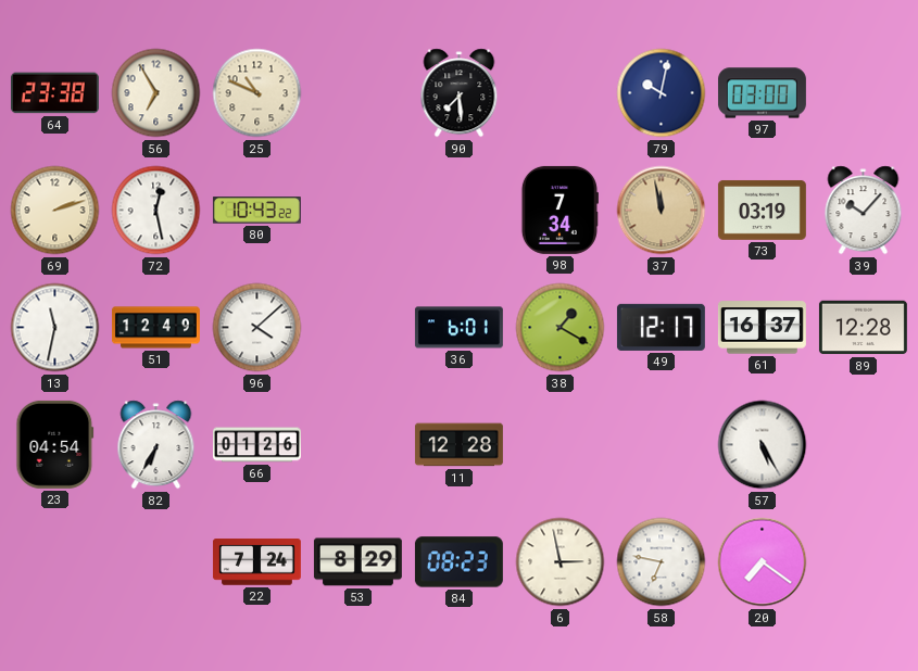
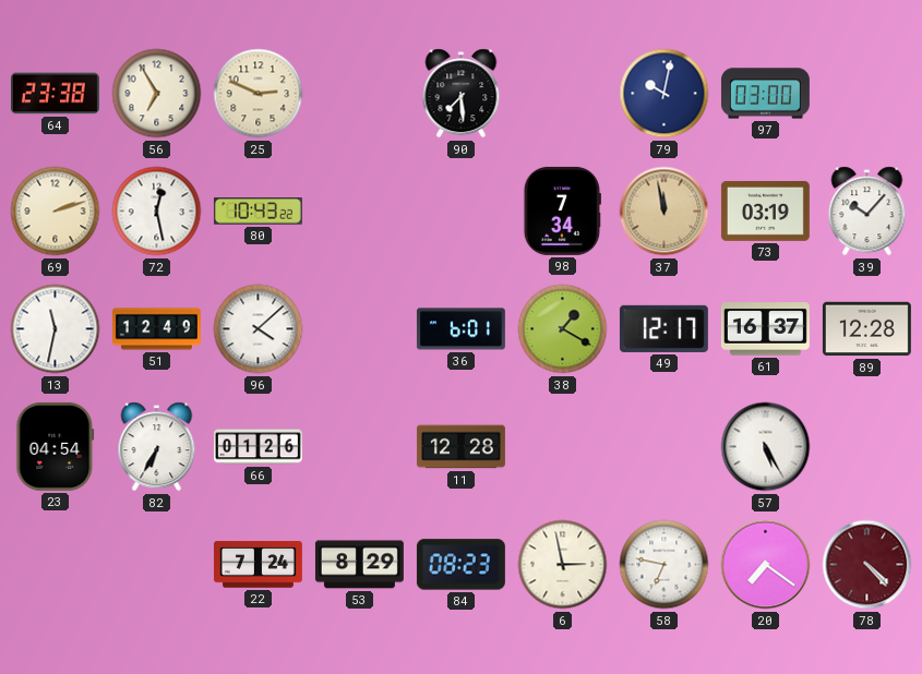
25: 10:49 -> 2:49
78: none -> 4:23
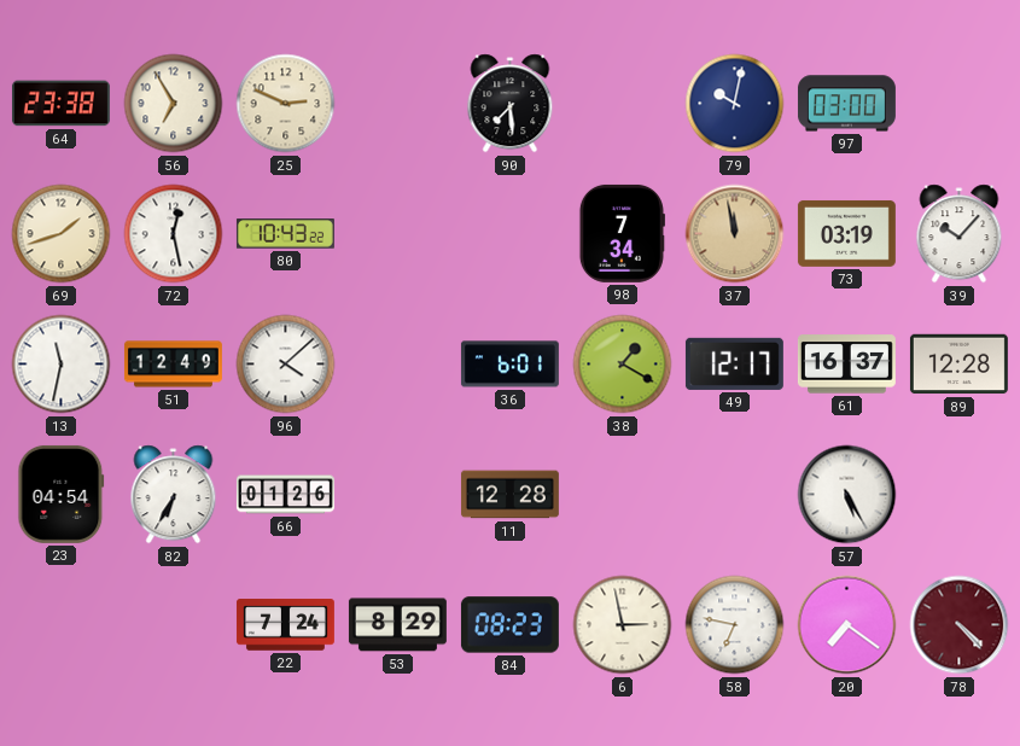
69: 2:12 -> 1:42
